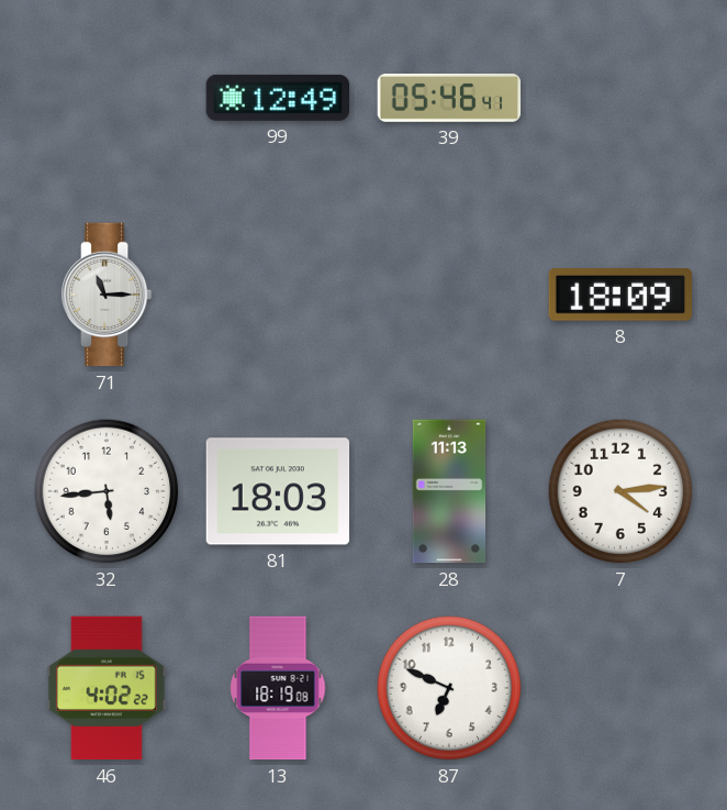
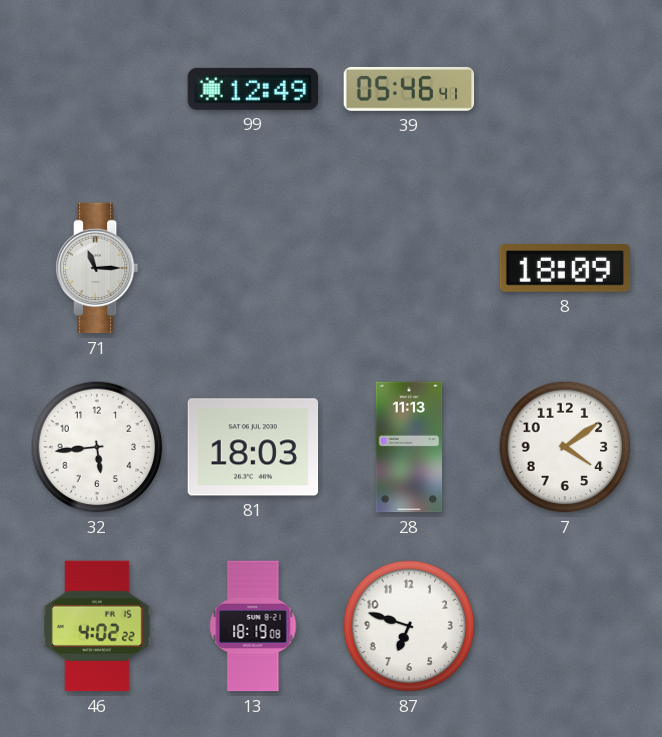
7: 4:14 -> 4:09
87: 6:49 -> 6:48
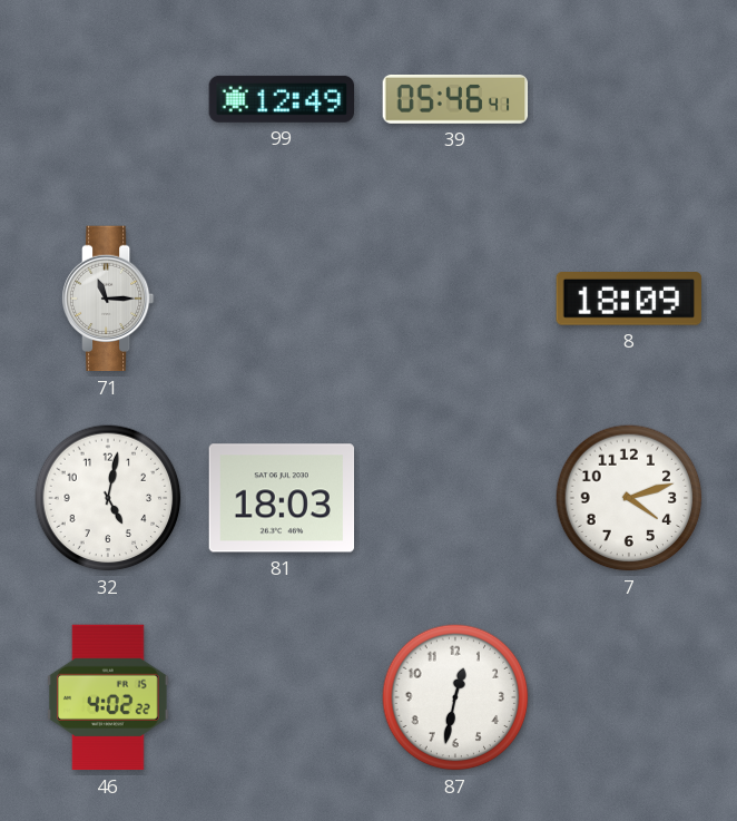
32: 5:44 -> 5:02
28: 11:13 -> none
7: 4:09 -> 4:12
13: 18:19 -> none
87: 6:48 -> 12:32
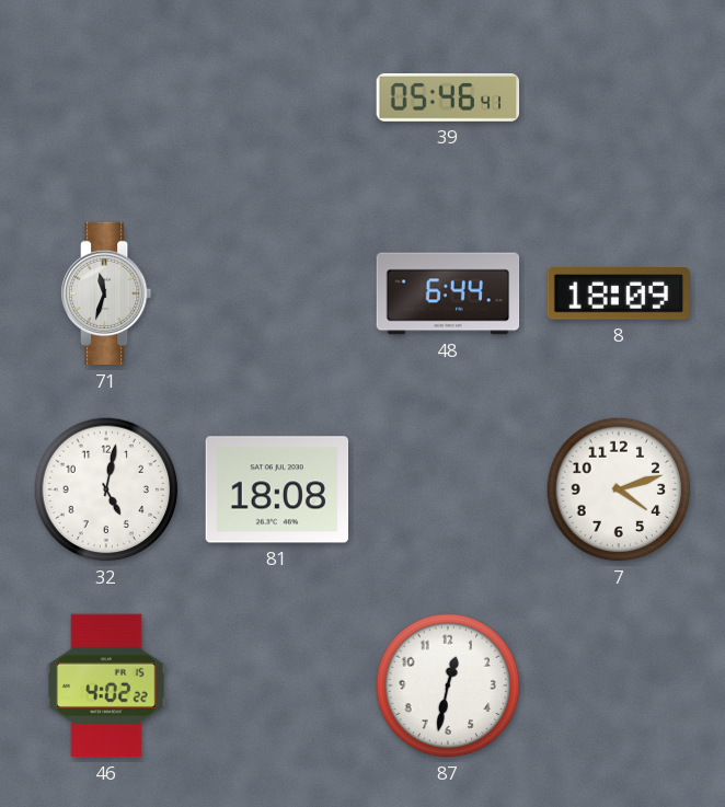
99: 12:49 -> none
71: 11:15 -> 11:33
48: none -> 6:44
81: 18:03 -> 18:08
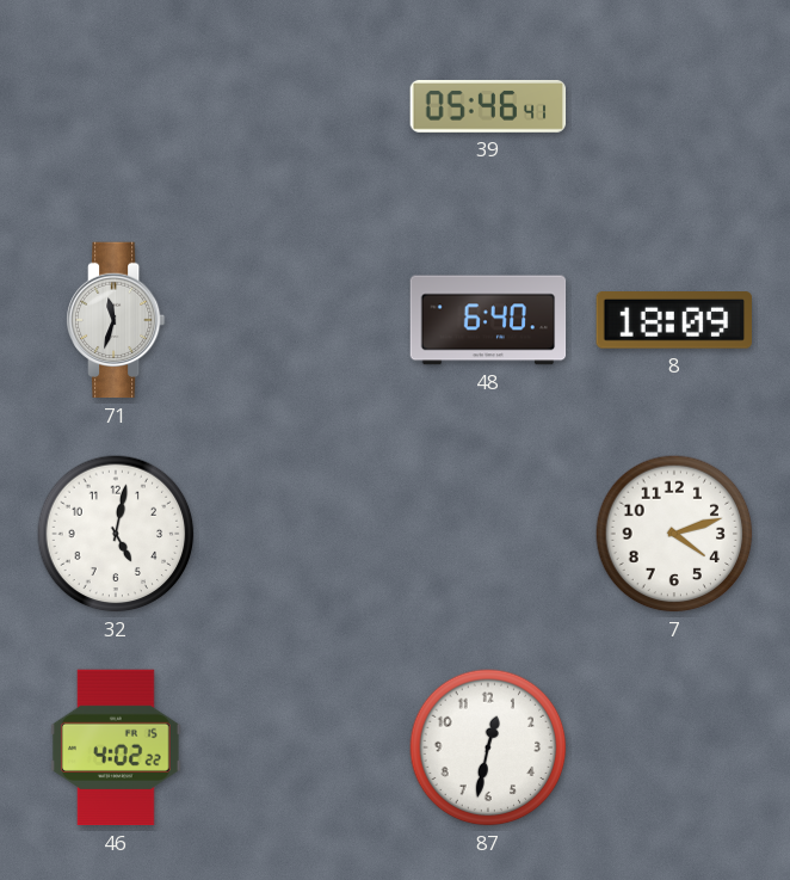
48: 6:44 -> 6:40
81: 18:08 -> none
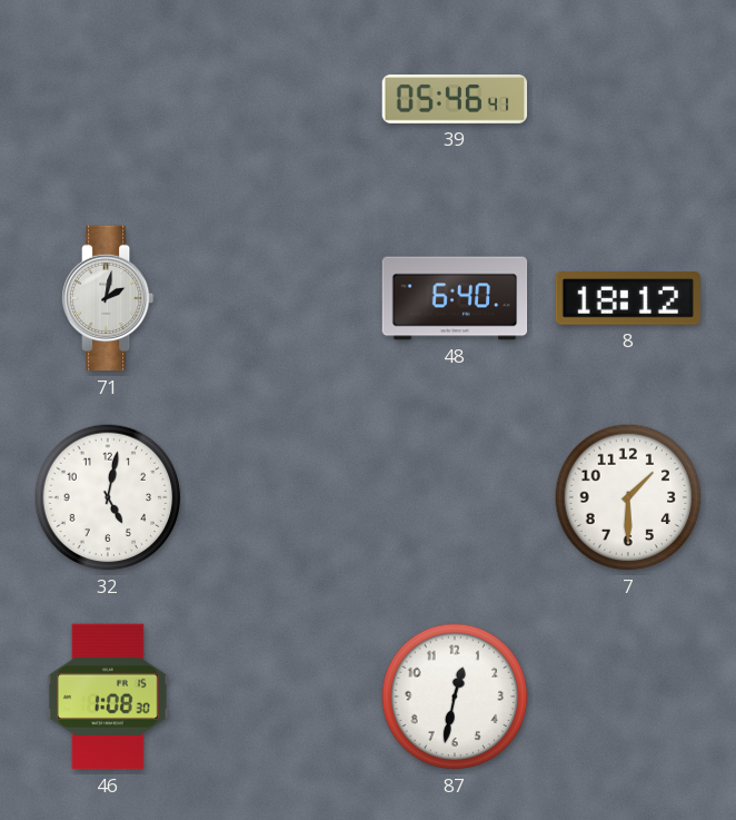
71: 11:33 -> 2:02
8: 18:09 -> 18:12
7: 4:12 -> 1:30
46: 4:02 -> 1:08
